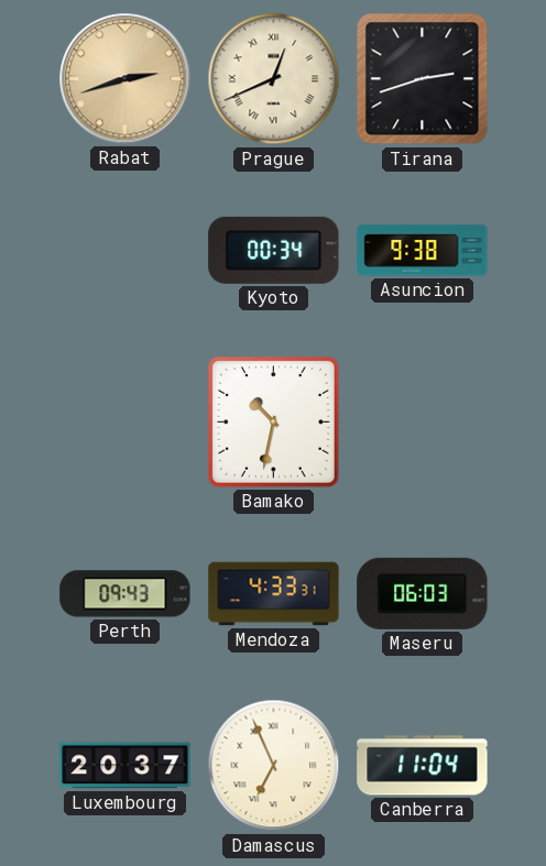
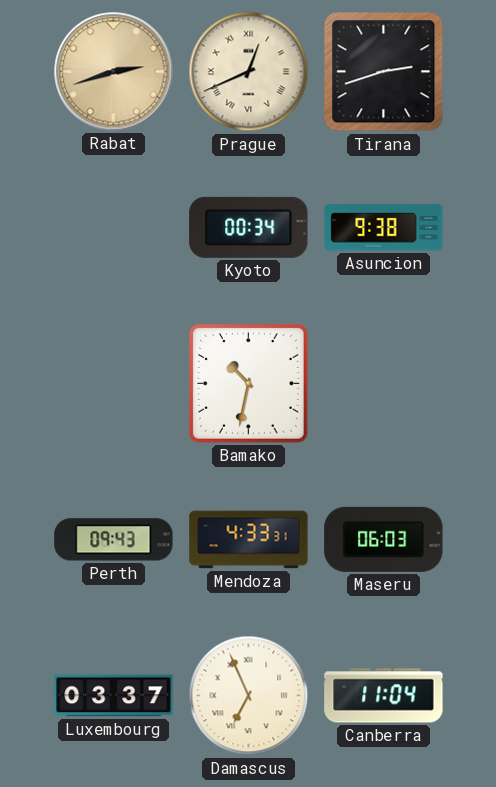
Luxembourg: 20:37 -> 03:37
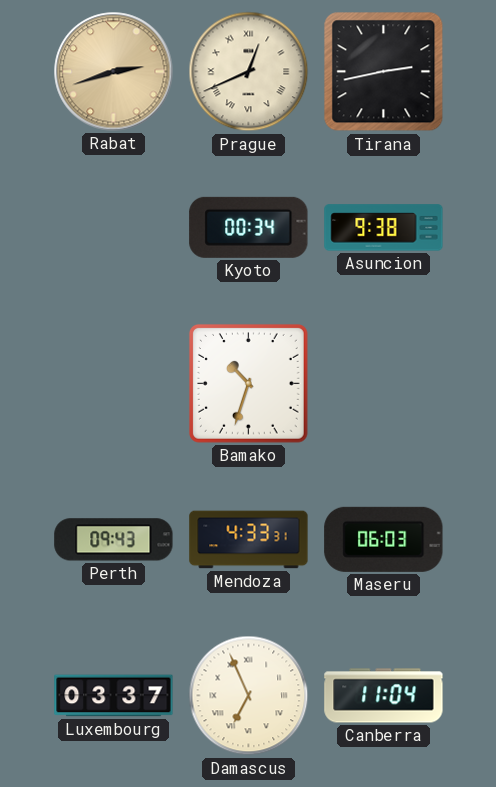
Tirana: 2:42 -> 2:43
Bamako: 10:32 -> 10:33
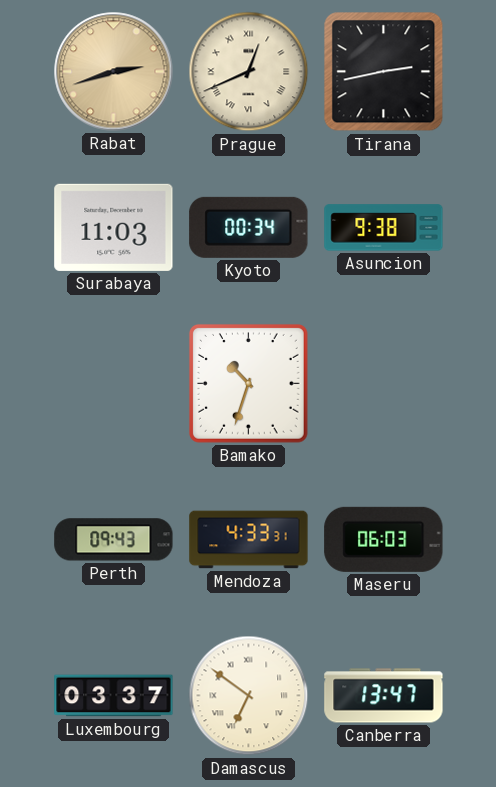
Surabaya: none -> 11:03
Damascus: 6:56 -> 6:51
Canberra: 11:04 -> 13:47
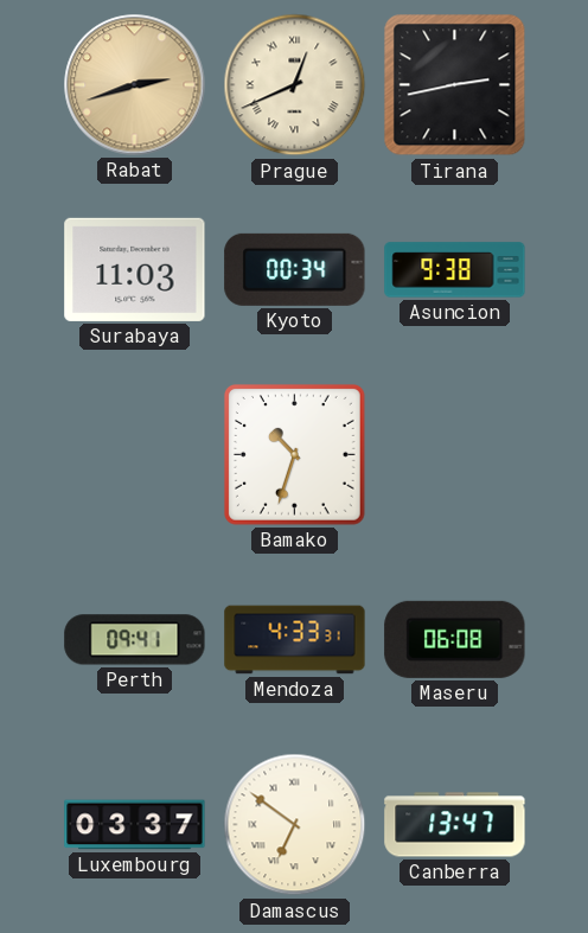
Perth: 09:43 -> 09:41
Maseru: 06:03 -> 06:08
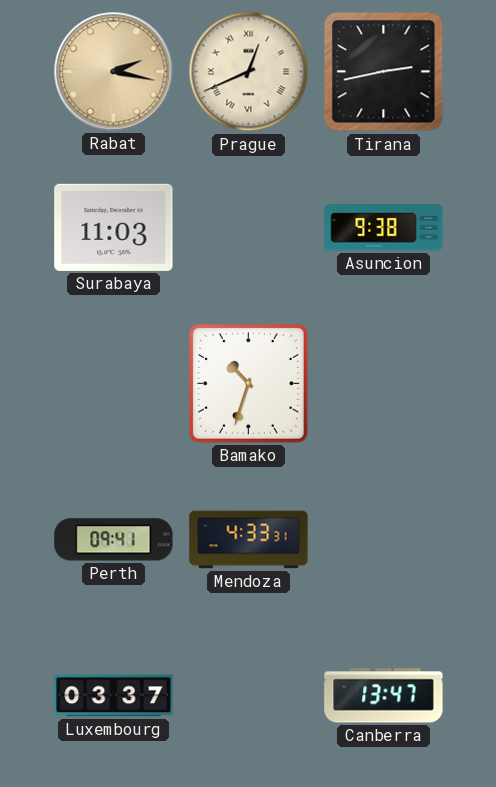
Rabat: 2:42 -> 2:17
Kyoto: 00:34 -> none
Maseru: 06:08 -> none
Damascus: 6:51 -> none
